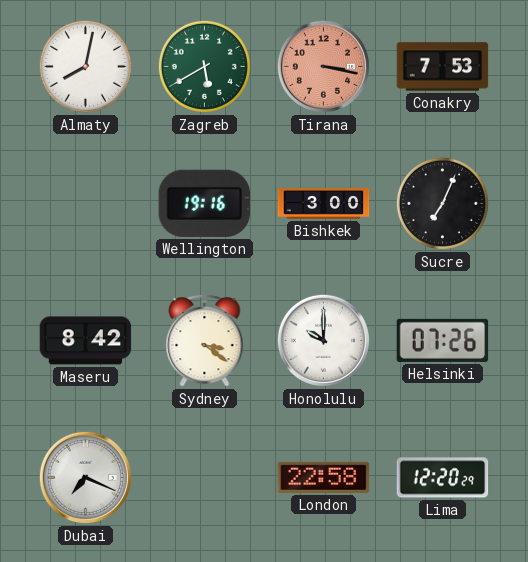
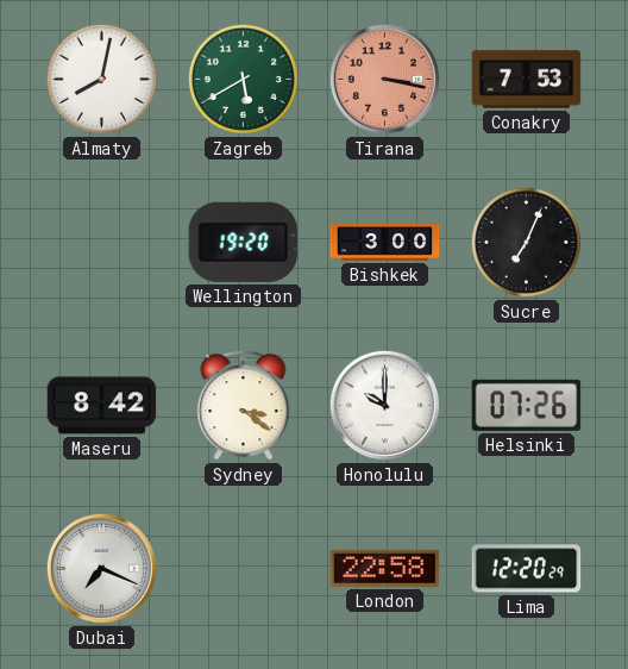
Wellington: 19:16 -> 19:20
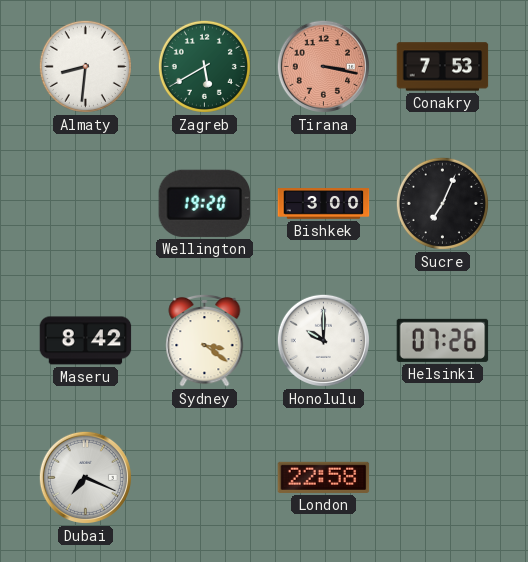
Almaty: 8:02 -> 8:31
Lima: 12:20 -> none
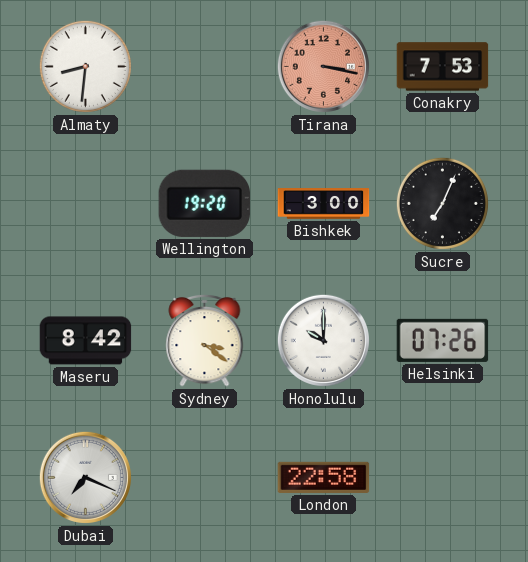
Zagreb: 5:40 -> none
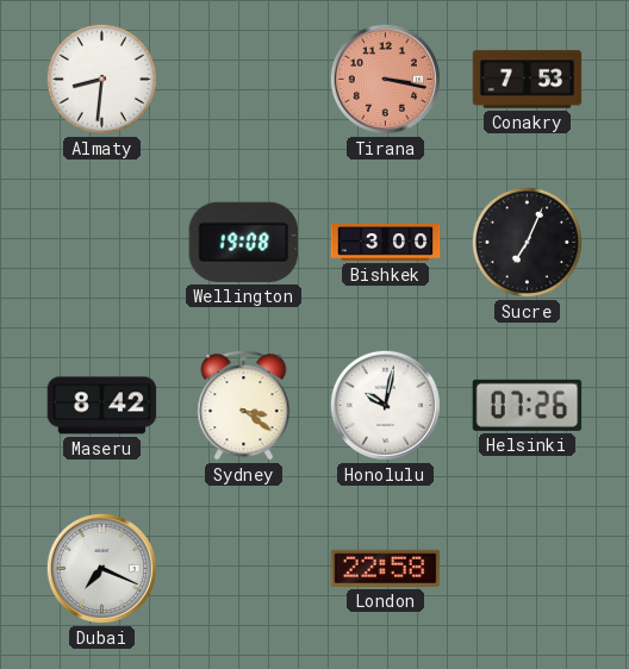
Wellington: 19:20 -> 19:08
Honolulu: 10:00 -> 10:02
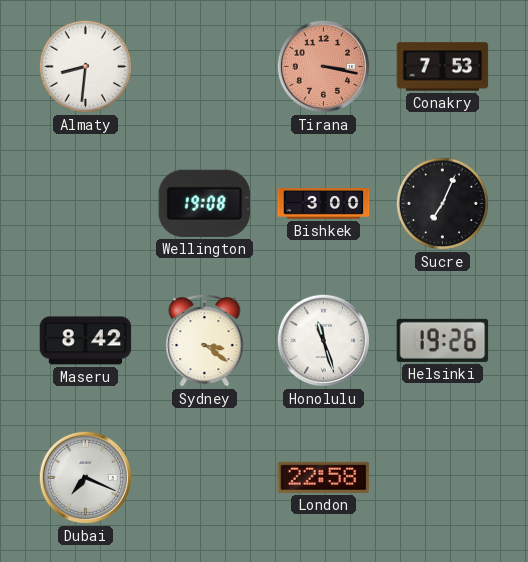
Honolulu: 10:02 -> 11:27
Helsinki: 07:26 -> 19:26
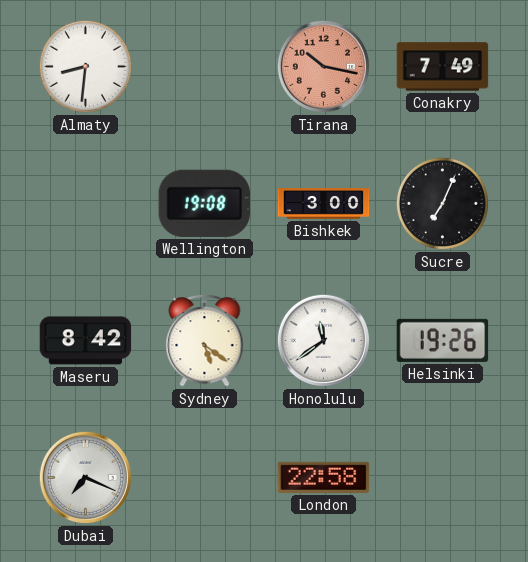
Tirana: 3:17 -> 10:17
Conakry: 7:53 -> 7:49
Sydney: 3:21 -> 5:21
Honolulu: 11:27 -> 11:39
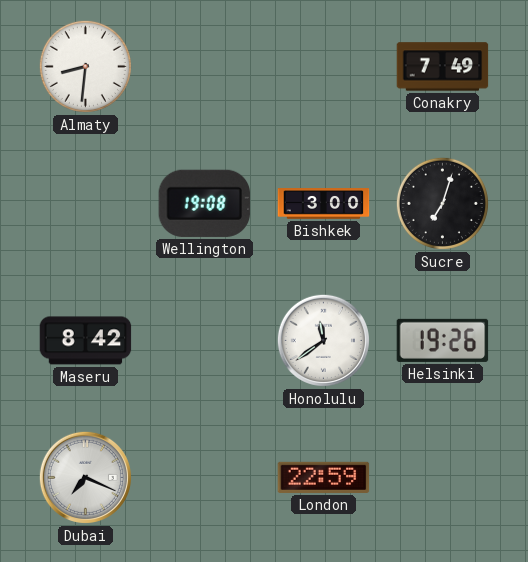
Tirana: 10:17 -> none
Sucre: 7:04 -> 7:03
Sydney: 5:21 -> none
London: 22:58 -> 22:59
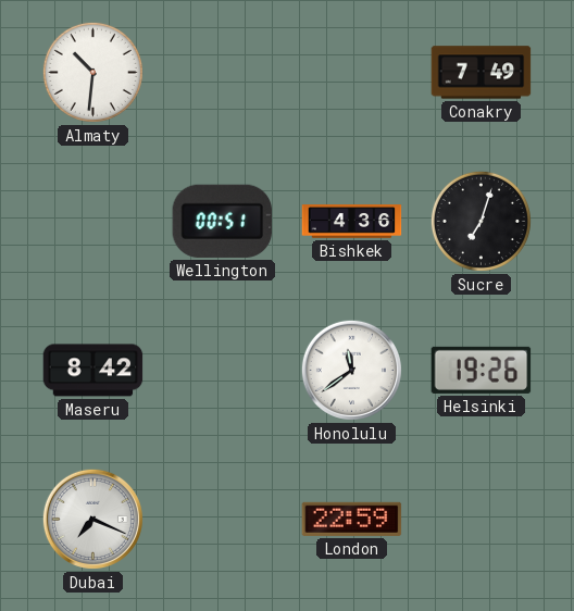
Almaty: 8:31 -> 10:31
Wellington: 19:08 -> 00:51
Bishkek: 3:00 -> 4:36
